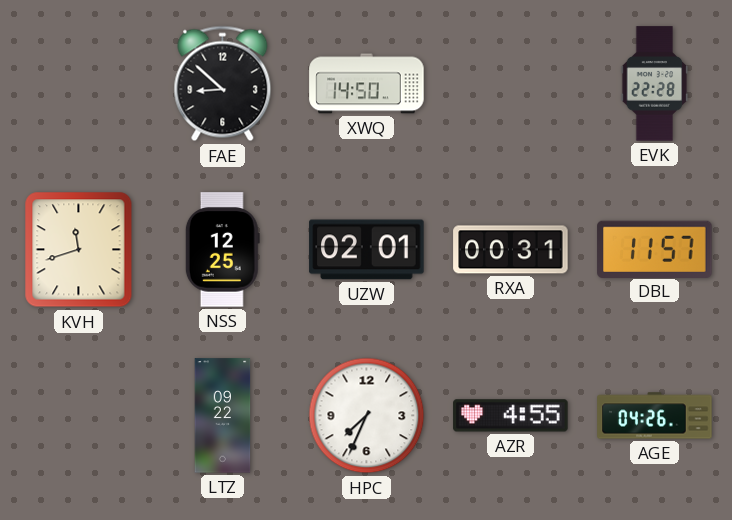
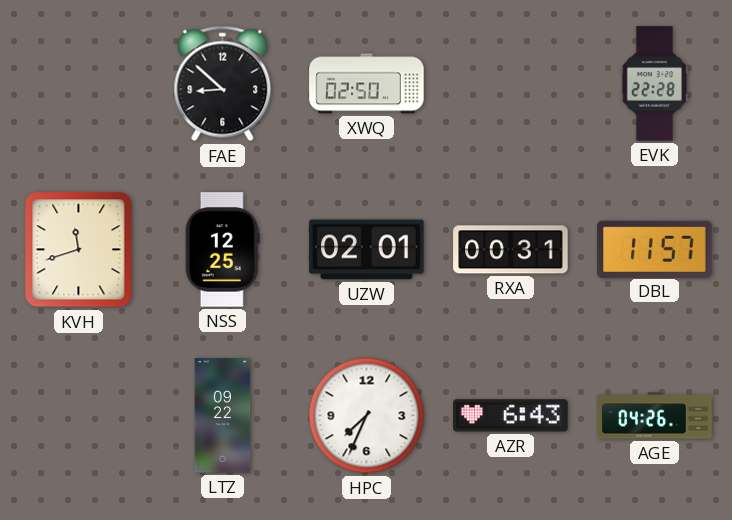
XWQ: 14:50 -> 02:50
AZR: 4:55 -> 6:43
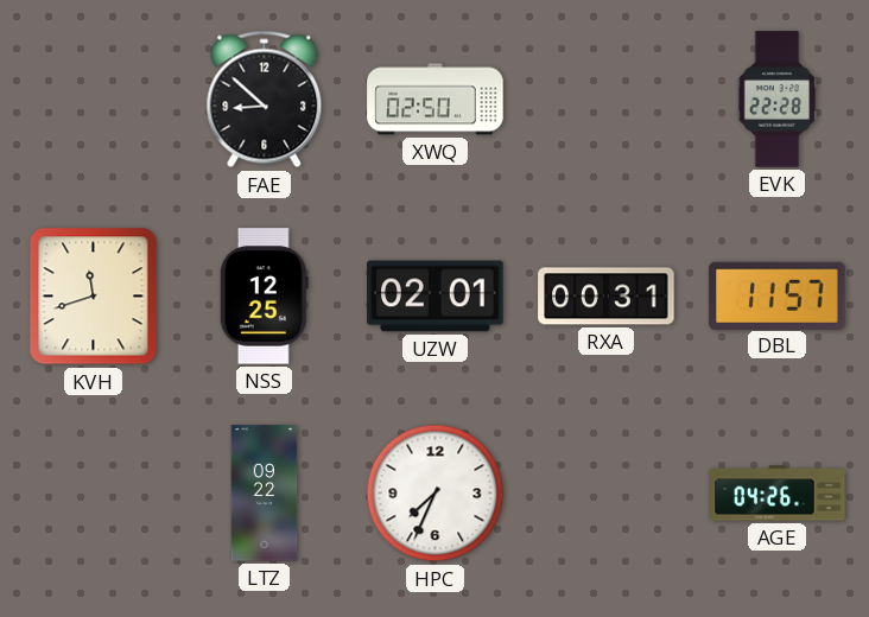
AZR: 6:43 -> none
